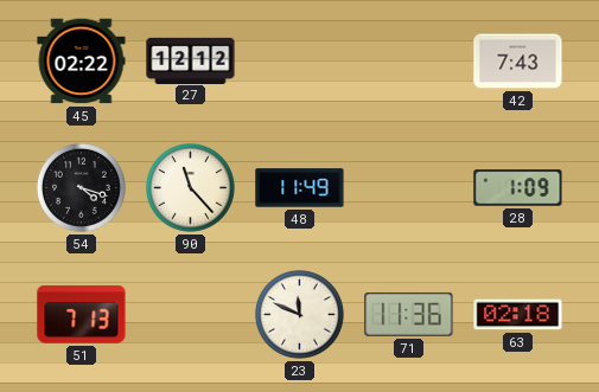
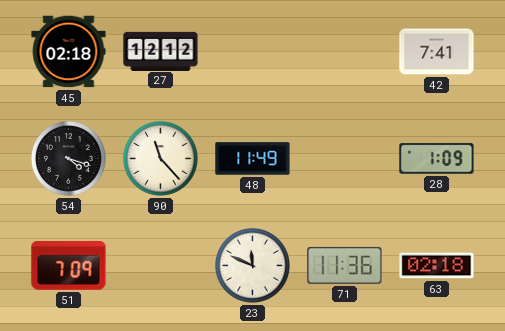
45: 02:22 -> 02:18
42: 7:43 -> 7:41
51: 7:13 -> 7:09
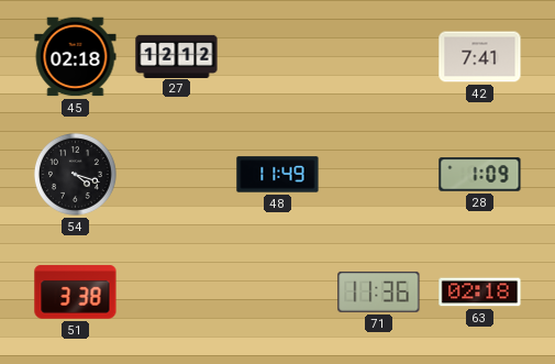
90: 11:23 -> none
51: 7:09 -> 3:38
23: 11:49 -> none
